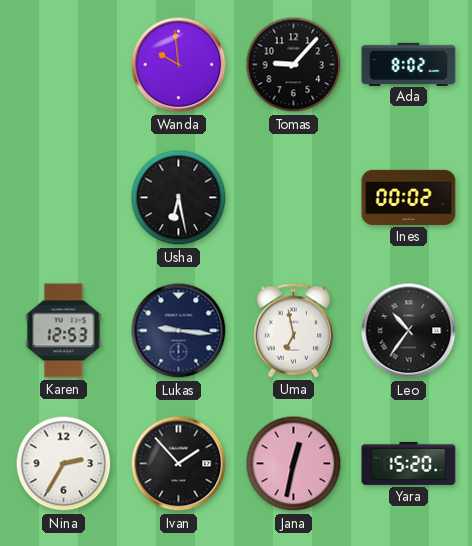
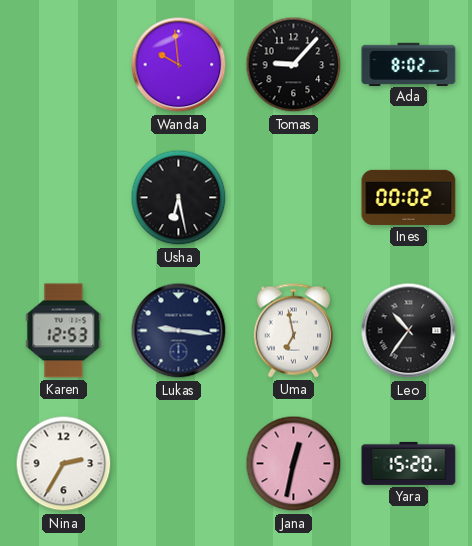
Ivan: 1:53 -> none
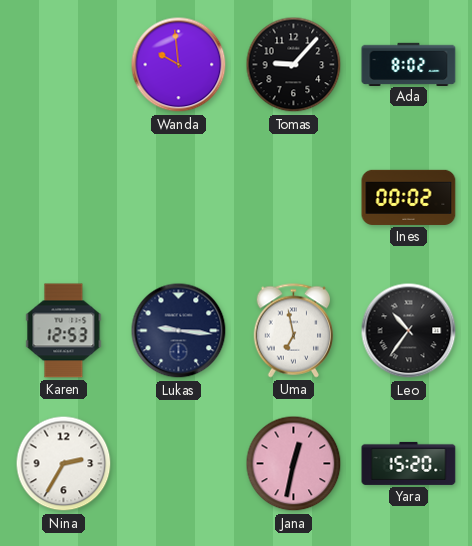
Usha: 6:28 -> none
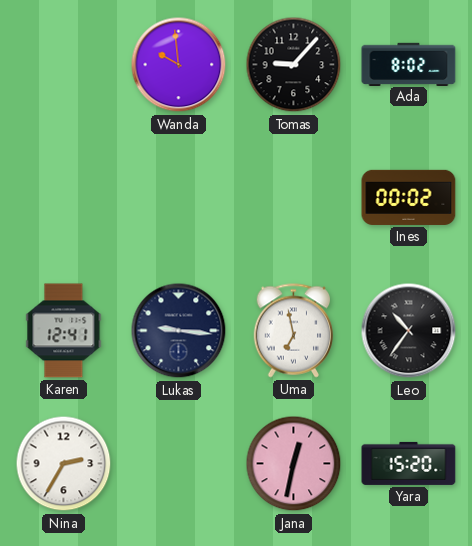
Karen: 12:53 -> 12:41
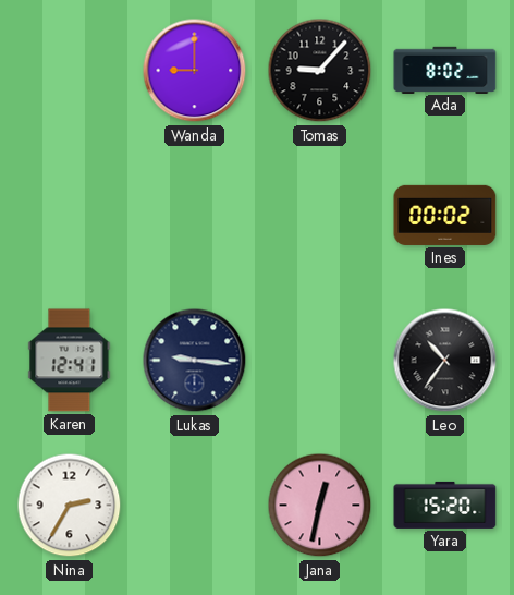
Wanda: 9:59 -> 9:00
Uma: 6:58 -> none
